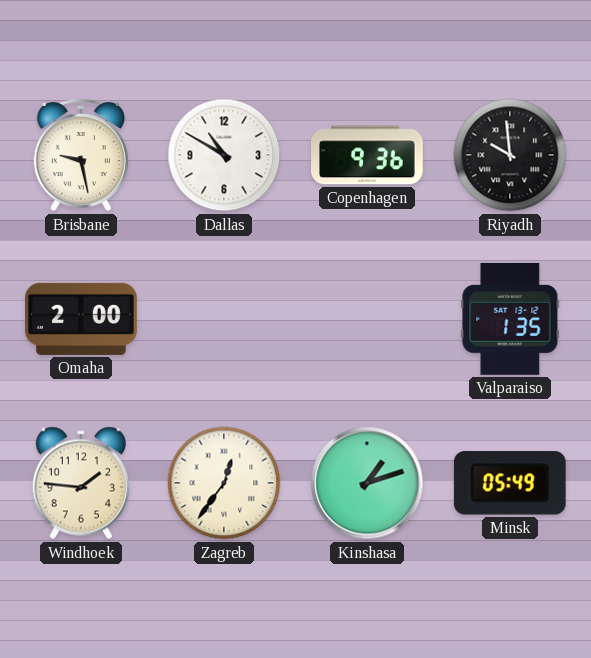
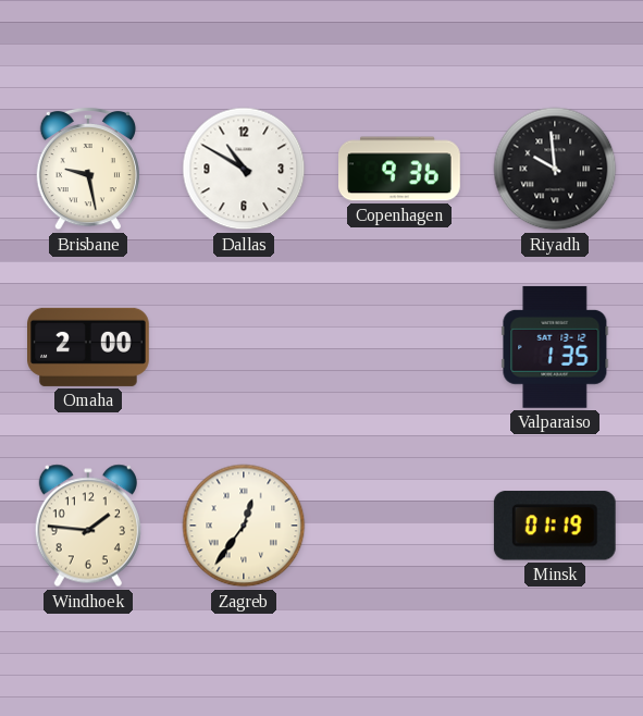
Kinshasa: 1:12 -> none
Minsk: 05:49 -> 01:19
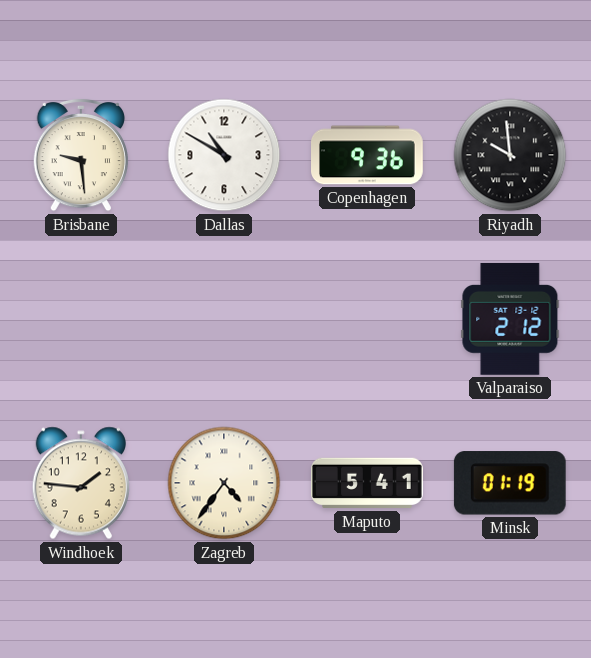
Brisbane: 9:28 -> 9:29
Omaha: 2:00 -> none
Valparaiso: 1:35 -> 2:12
Zagreb: 12:36 -> 4:36
Maputo: none -> 5:41
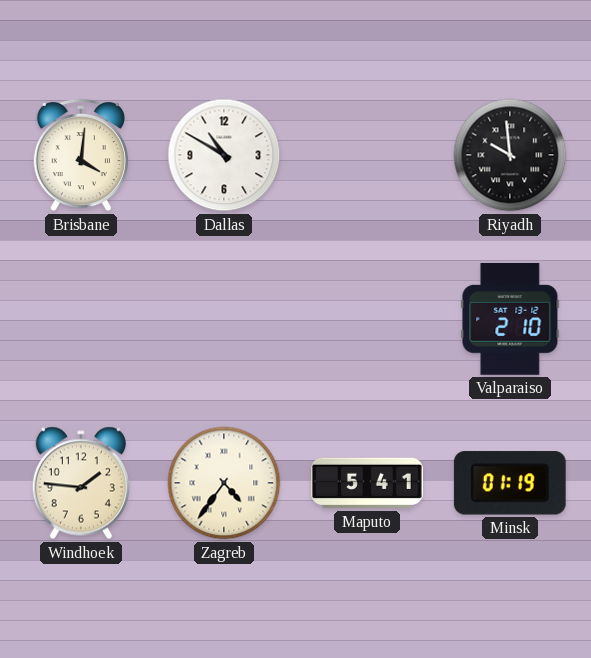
Brisbane: 9:29 -> 4:01
Copenhagen: 9:36 -> none
Valparaiso: 2:12 -> 2:10
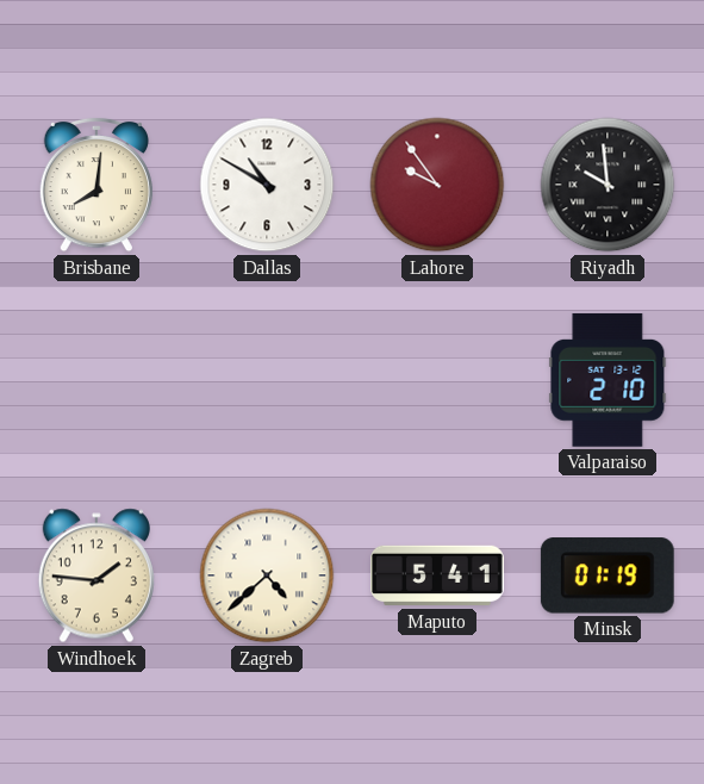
Brisbane: 4:01 -> 8:01
Lahore: none -> 9:54
Zagreb: 4:36 -> 4:38
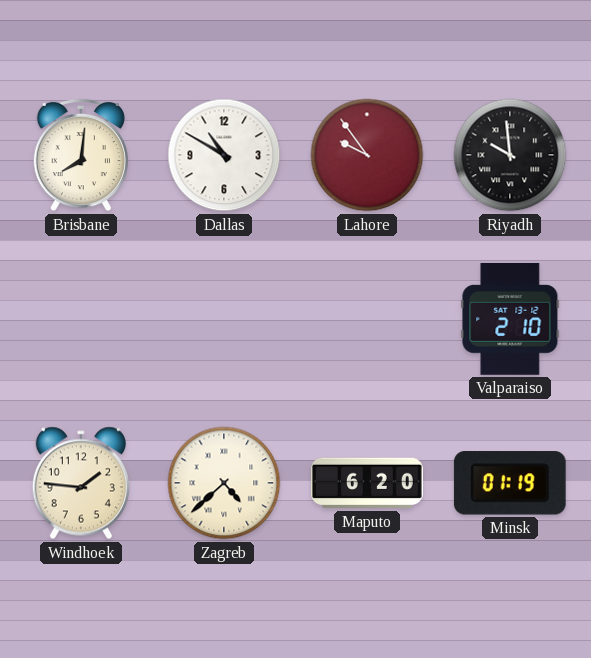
Maputo: 5:41 -> 6:20
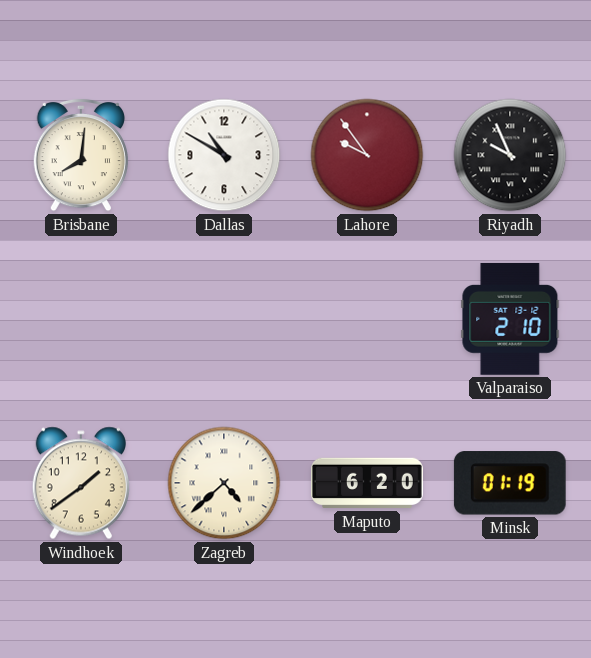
Riyadh: 9:59 -> 9:56
Windhoek: 1:46 -> 1:39
